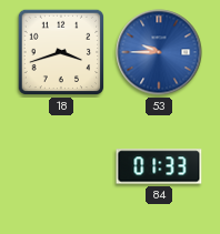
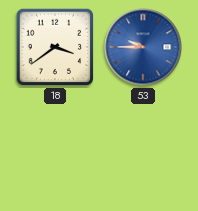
18: 3:42 -> 3:39
84: 01:33 -> none
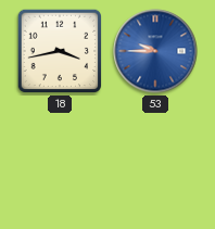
18: 3:39 -> 3:43
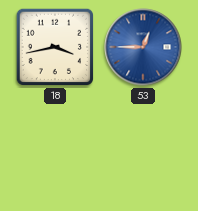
53: 9:45 -> 12:45
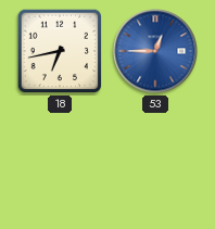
18: 3:43 -> 6:43
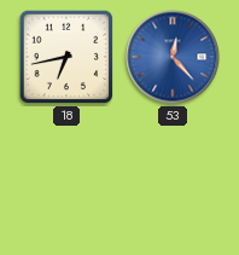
53: 12:45 -> 12:23
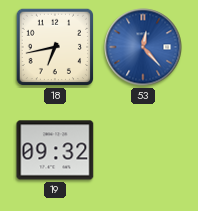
19: none -> 09:32
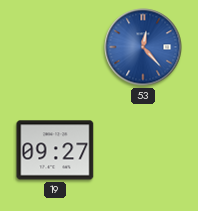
18: 6:43 -> none
19: 09:32 -> 09:27
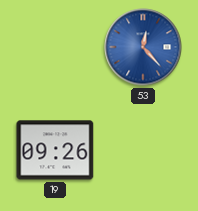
19: 09:27 -> 09:26
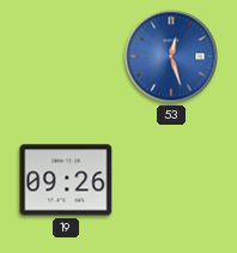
53: 12:23 -> 12:27
